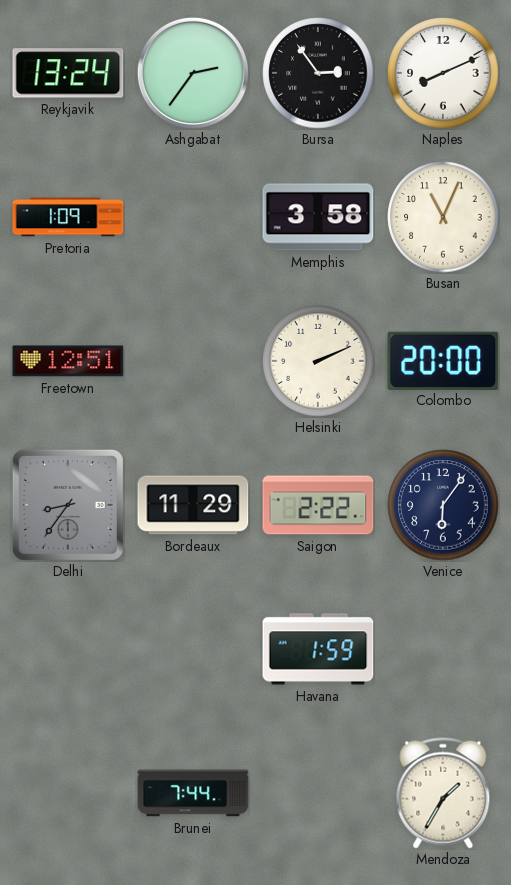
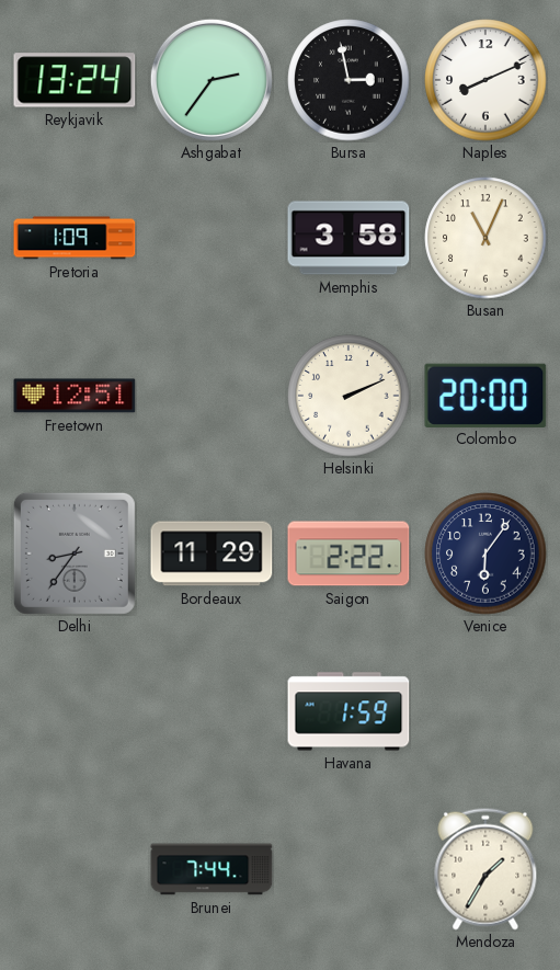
Bursa: 2:54 -> 2:58
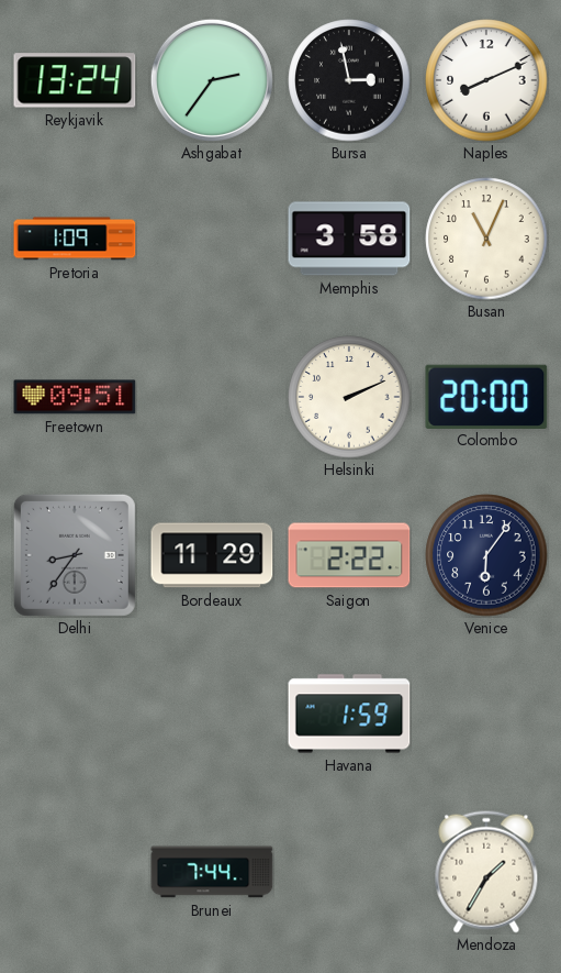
Freetown: 12:51 -> 09:51
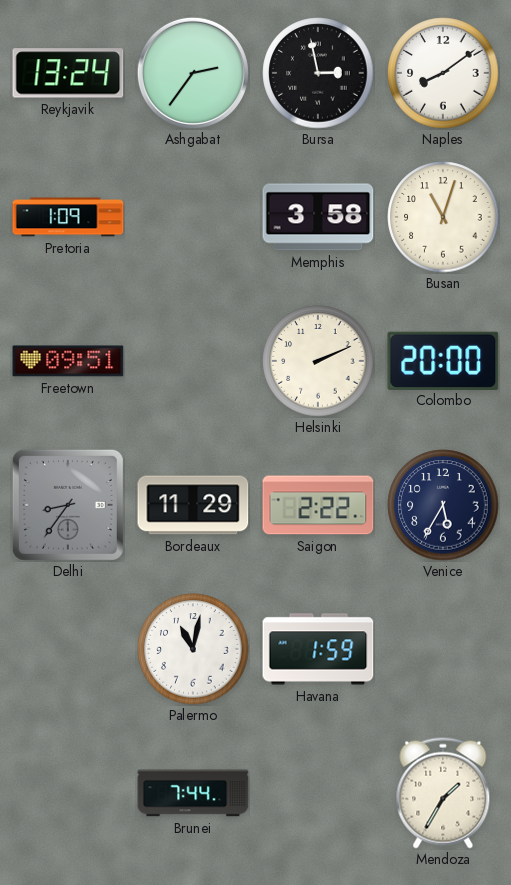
Naples: 8:11 -> 8:09
Busan: 11:04 -> 11:03
Venice: 6:06 -> 5:35
Palermo: none -> 11:02
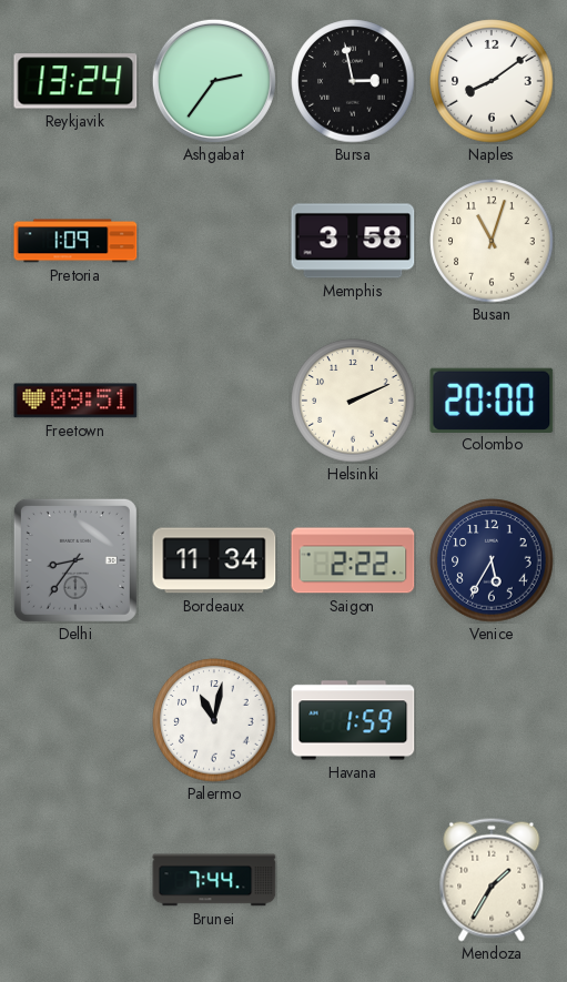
Bordeaux: 11:29 -> 11:34
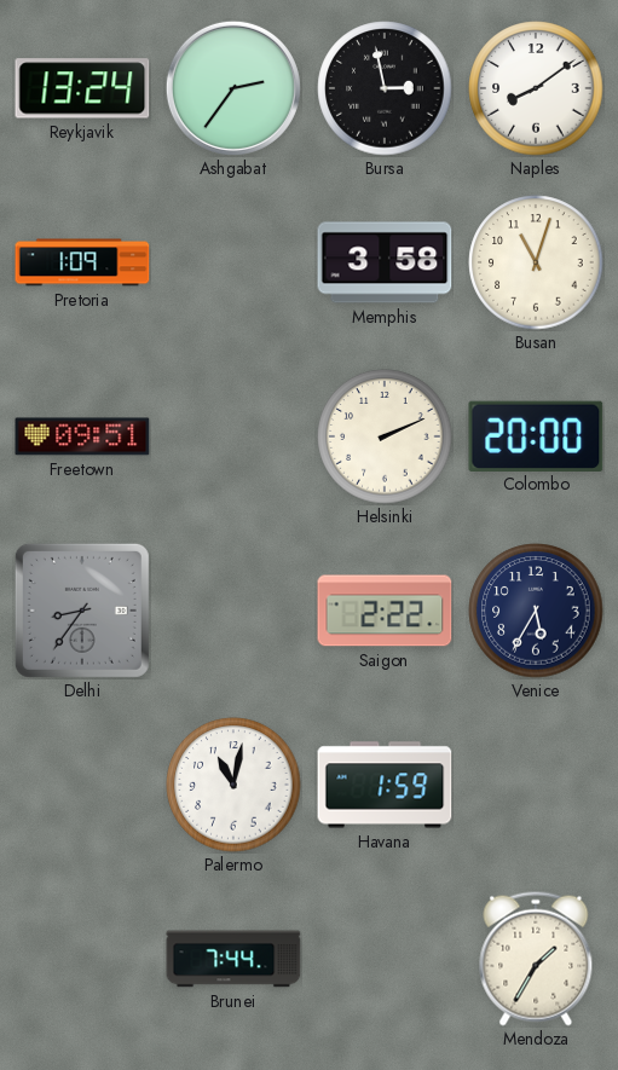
Bordeaux: 11:34 -> none
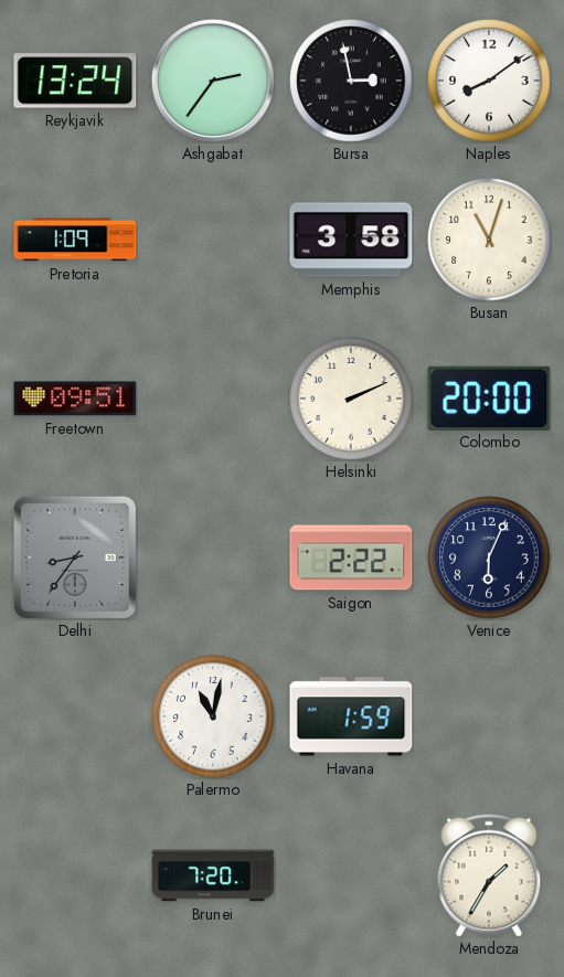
Venice: 5:35 -> 6:04
Brunei: 7:44 -> 7:20
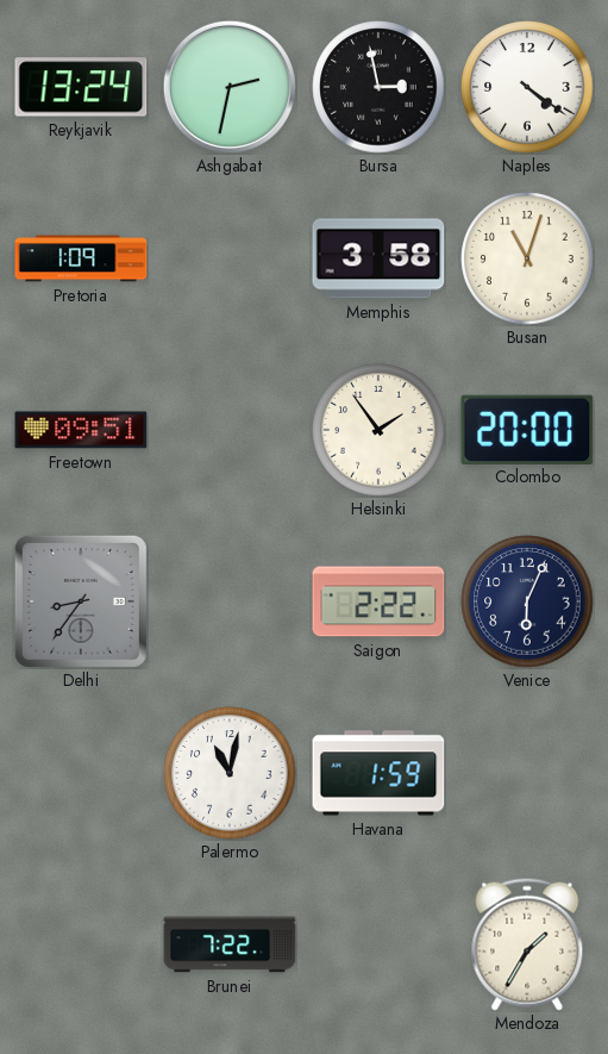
Ashgabat: 2:36 -> 2:32
Naples: 8:09 -> 4:21
Helsinki: 2:11 -> 1:54
Brunei: 7:20 -> 7:22
